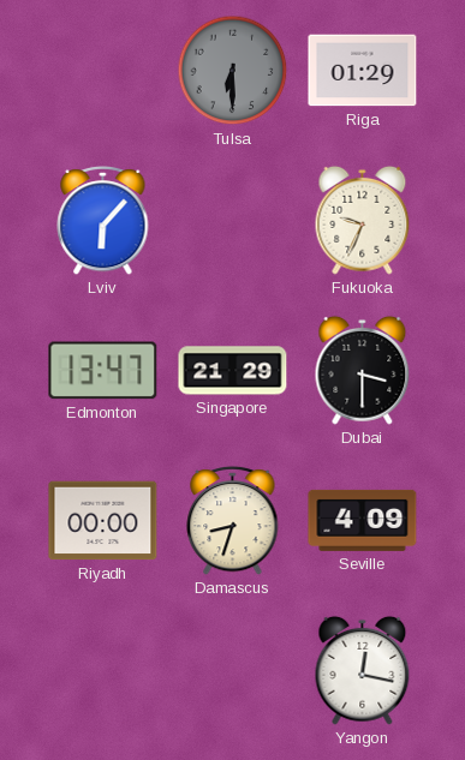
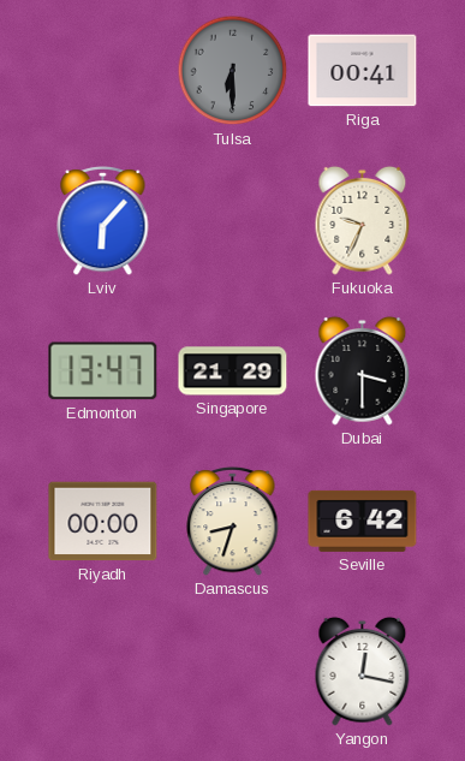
Riga: 01:29 -> 00:41
Seville: 4:09 -> 6:42
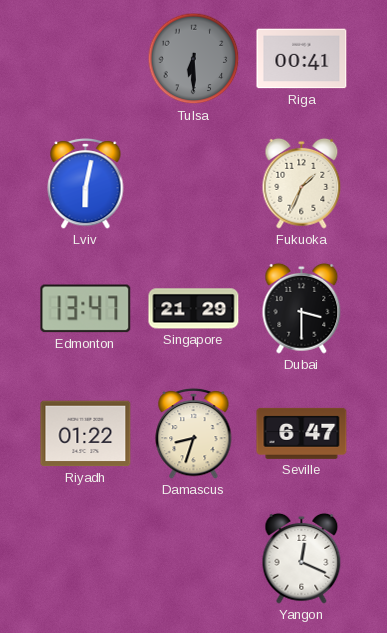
Lviv: 6:07 -> 6:02
Fukuoka: 9:34 -> 1:34
Riyadh: 00:00 -> 01:22
Seville: 6:42 -> 6:47
Yangon: 12:17 -> 12:19
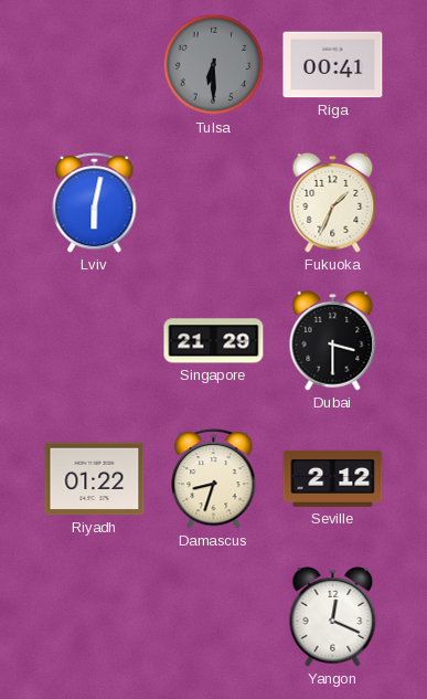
Edmonton: 13:47 -> none
Seville: 6:47 -> 2:12
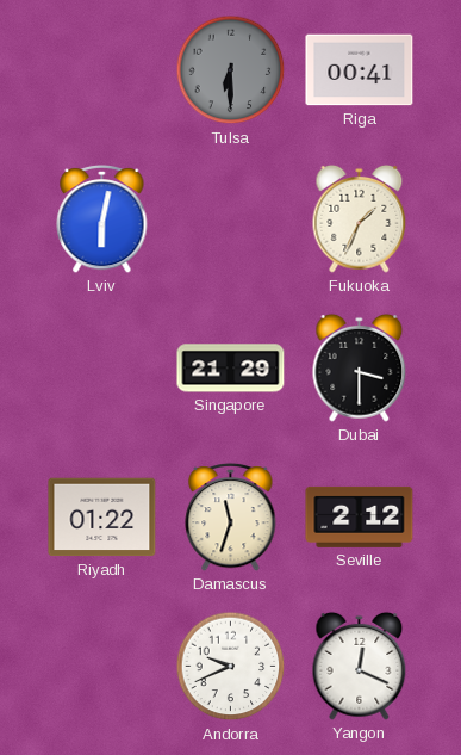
Damascus: 8:33 -> 11:33
Andorra: none -> 9:41
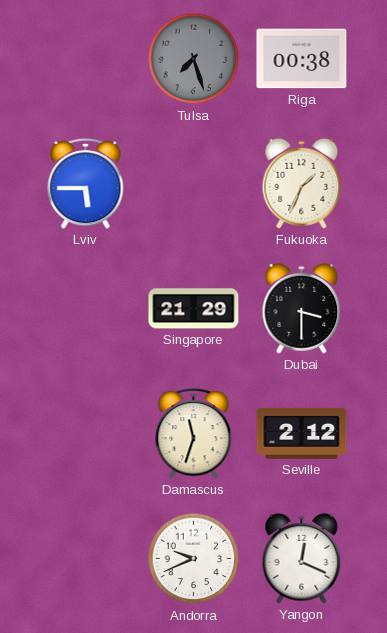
Tulsa: 6:30 -> 7:27
Riga: 00:41 -> 00:38
Lviv: 6:02 -> 5:45
Riyadh: 01:22 -> none
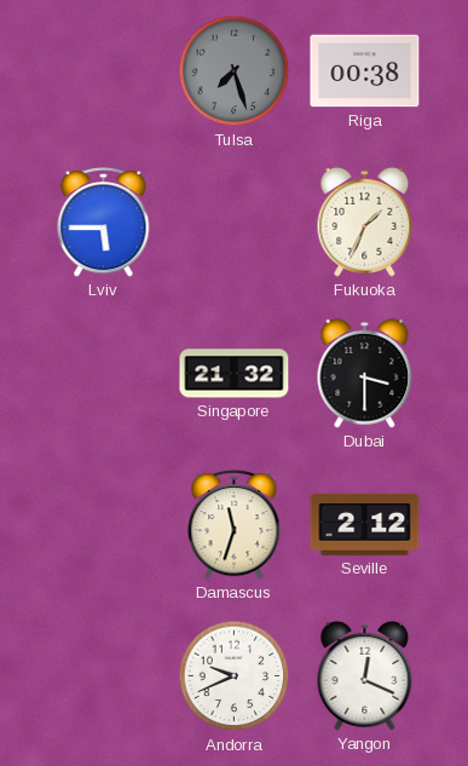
Singapore: 21:29 -> 21:32
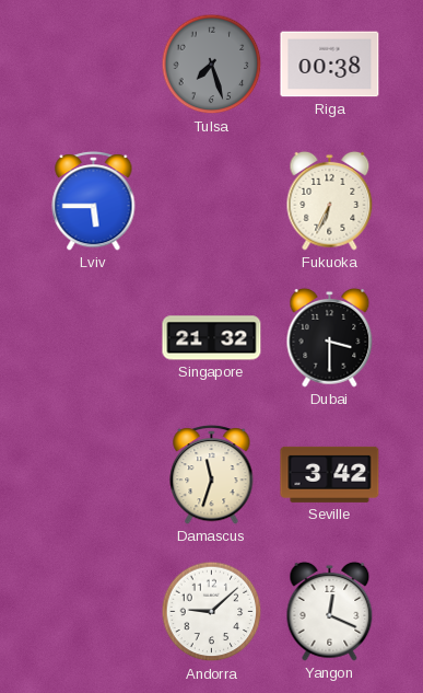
Fukuoka: 1:34 -> 6:34
Seville: 2:12 -> 3:42
Andorra: 9:41 -> 9:08
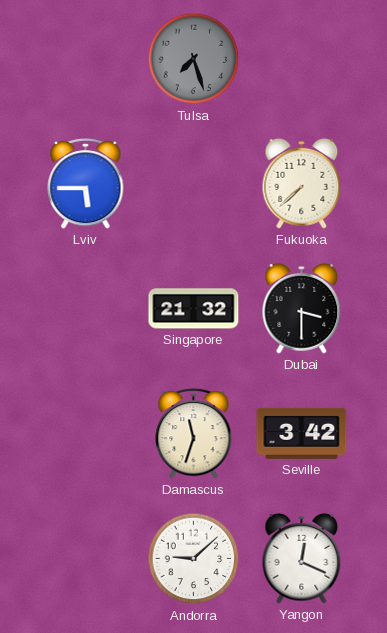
Riga: 00:38 -> none
Fukuoka: 6:34 -> 7:38
